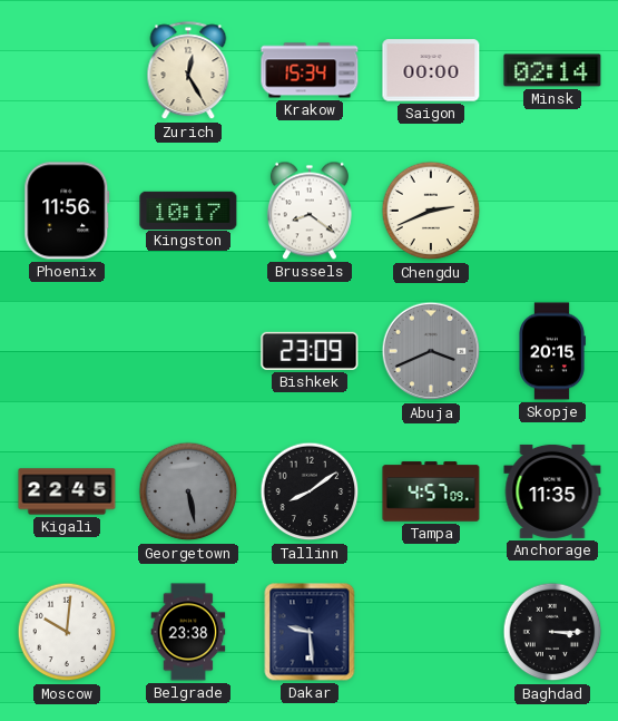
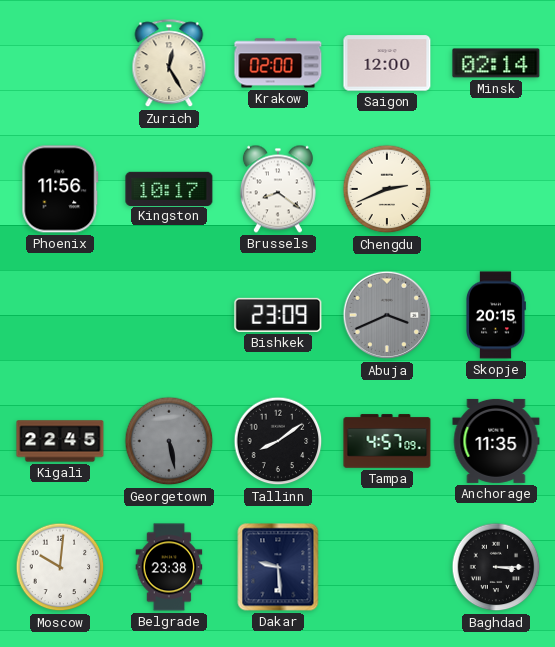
Krakow: 15:34 -> 02:00
Saigon: 00:00 -> 12:00
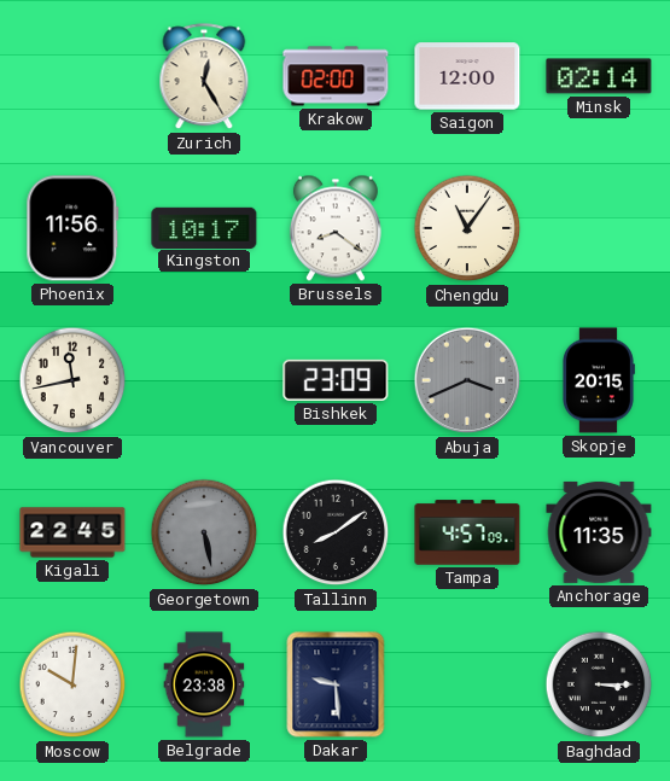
Chengdu: 2:41 -> 11:06
Vancouver: none -> 11:43
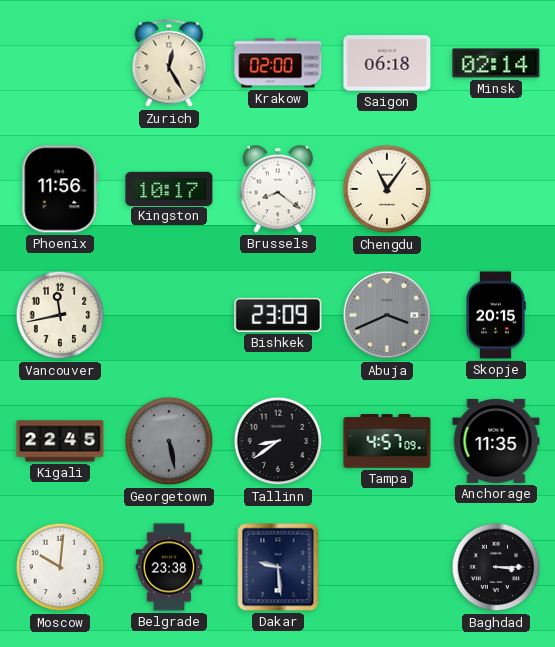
Saigon: 12:00 -> 06:18
Tallinn: 8:09 -> 8:39
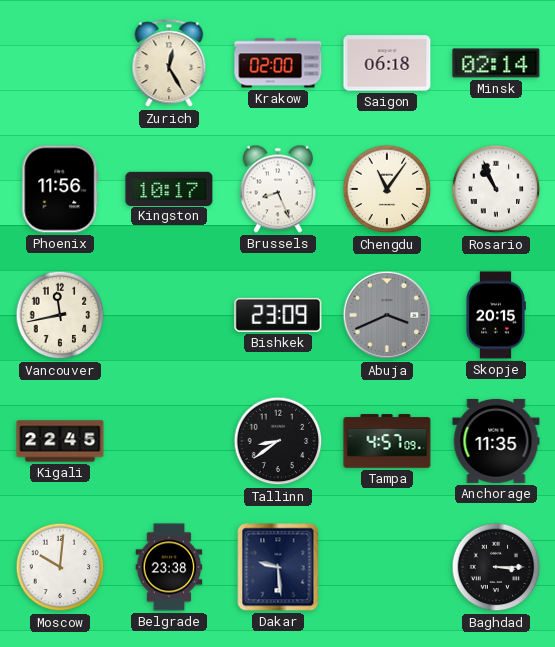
Brussels: 8:21 -> 8:26
Rosario: none -> 10:56
Georgetown: 5:28 -> none
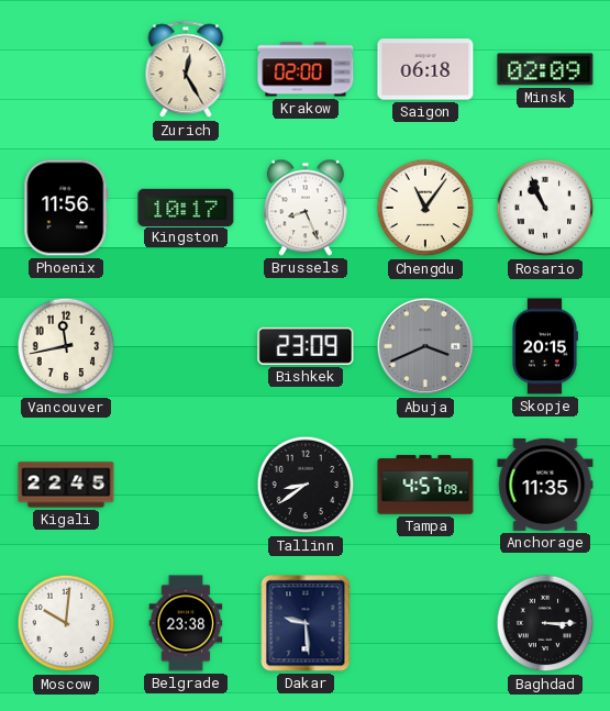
Minsk: 02:14 -> 02:09
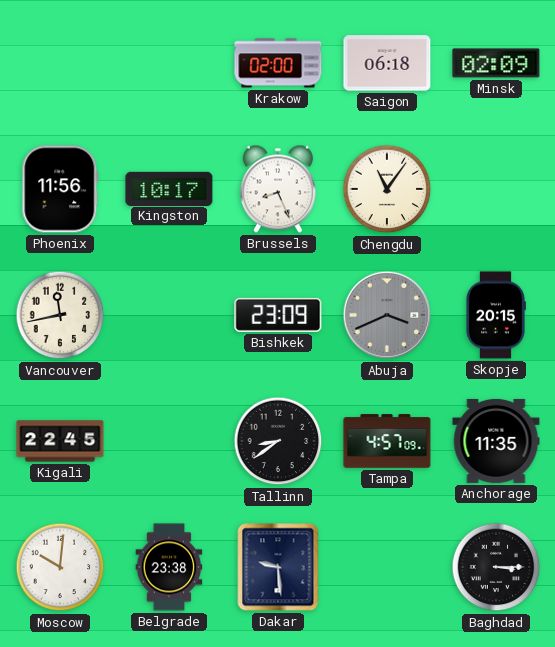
Zurich: 12:25 -> none
Rosario: 10:56 -> none
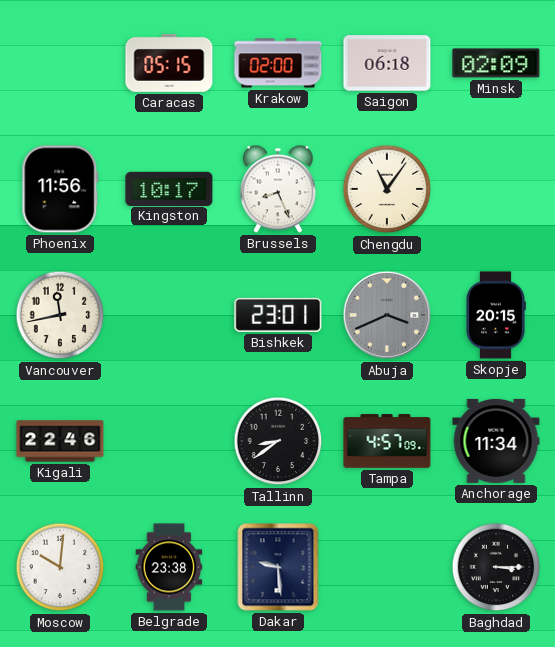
Caracas: none -> 05:15
Bishkek: 23:09 -> 23:01
Kigali: 22:45 -> 22:46
Anchorage: 11:35 -> 11:34
